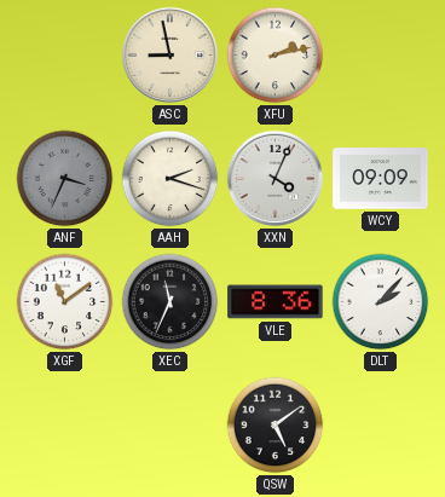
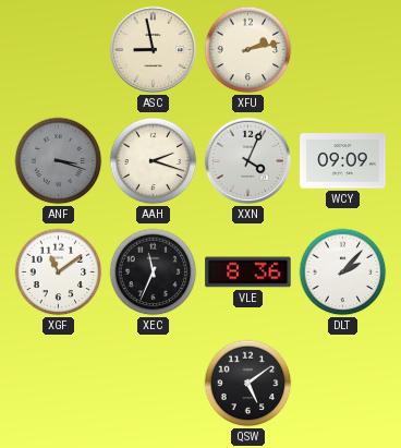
ANF: 3:34 -> 3:18
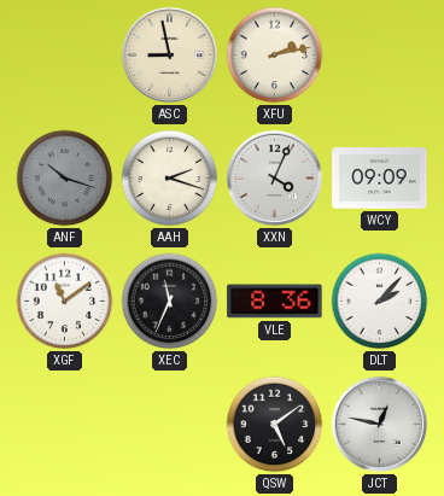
ANF: 3:18 -> 10:18
JCT: none -> 12:47
